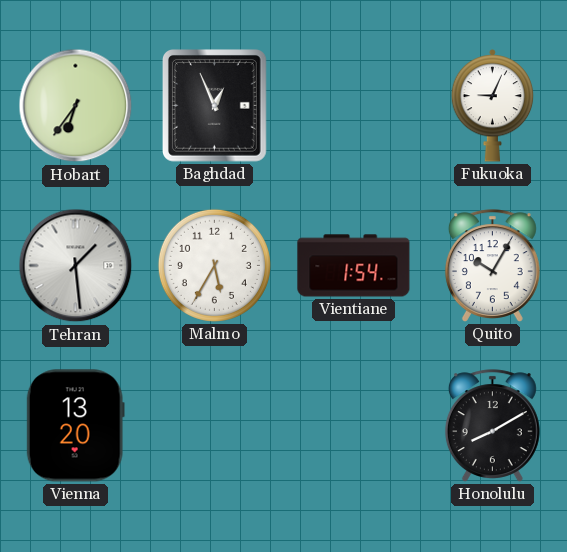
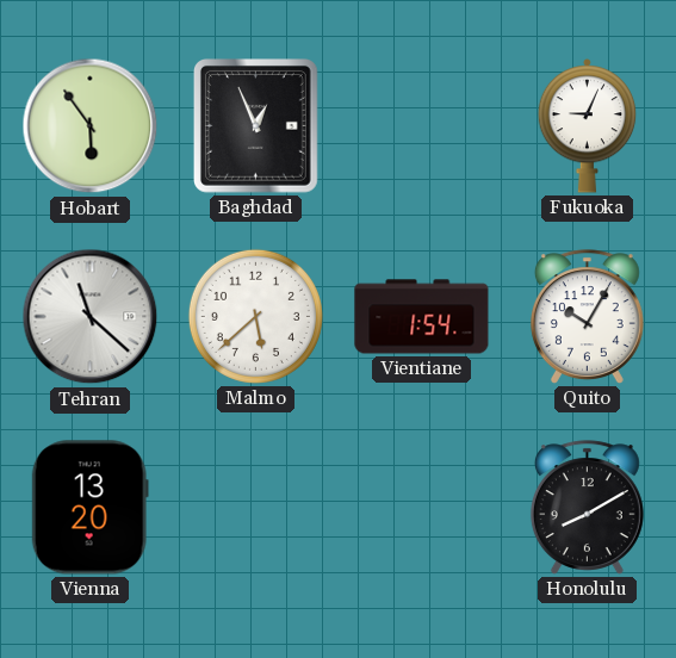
Hobart: 6:36 -> 5:54
Tehran: 1:29 -> 11:22
Malmo: 5:35 -> 5:38
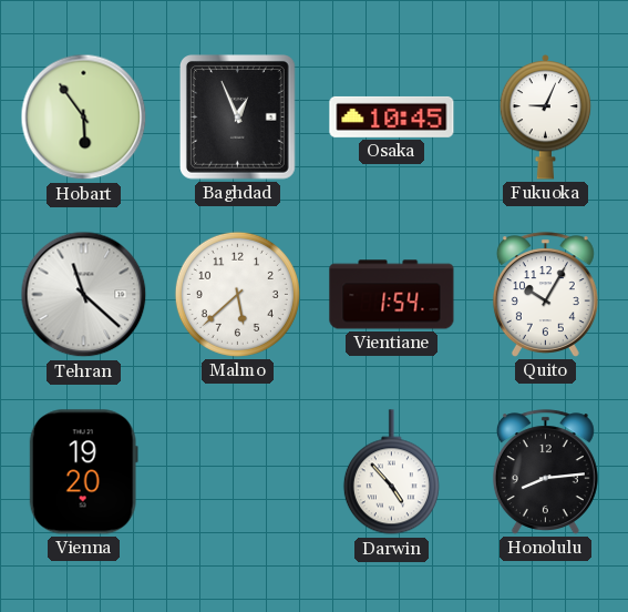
Osaka: none -> 10:45
Vienna: 13:20 -> 19:20
Darwin: none -> 4:53
Honolulu: 8:10 -> 8:14
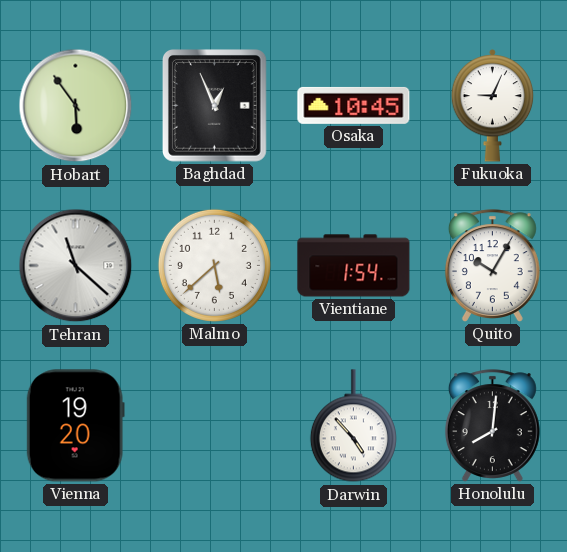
Honolulu: 8:14 -> 8:01
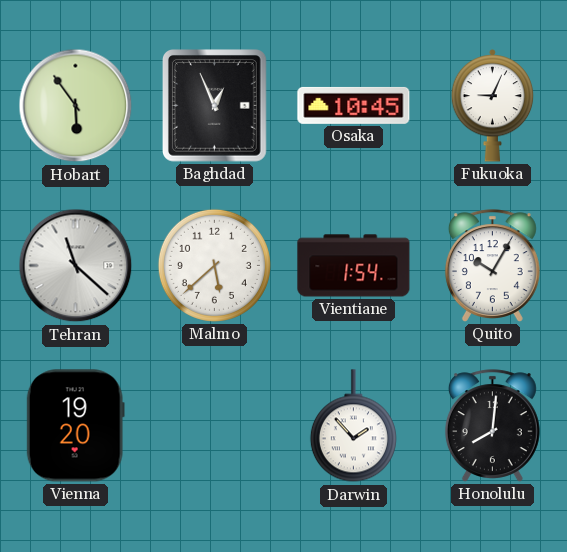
Darwin: 4:53 -> 1:53
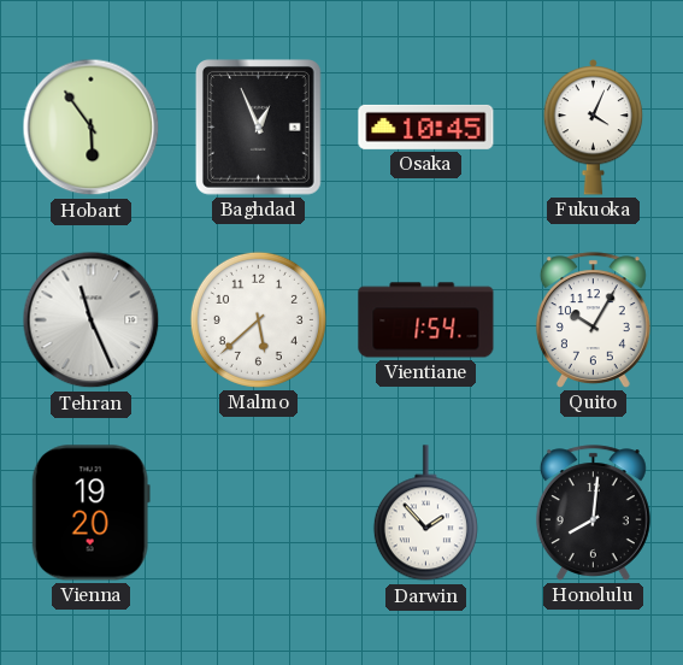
Fukuoka: 9:04 -> 4:04
Tehran: 11:22 -> 11:26
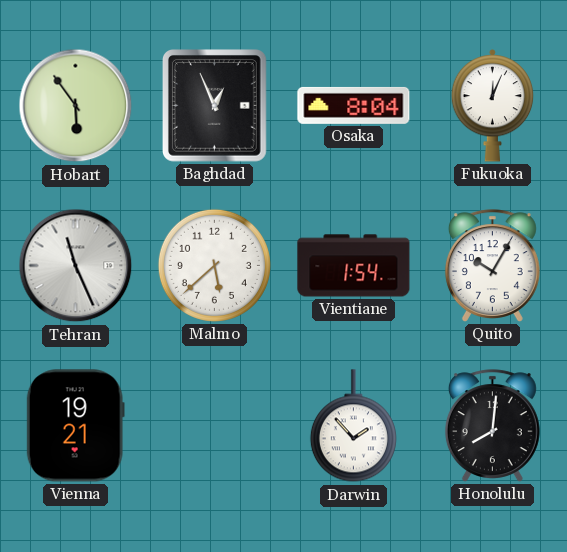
Osaka: 10:45 -> 8:04
Fukuoka: 4:04 -> 12:04
Vienna: 19:20 -> 19:21
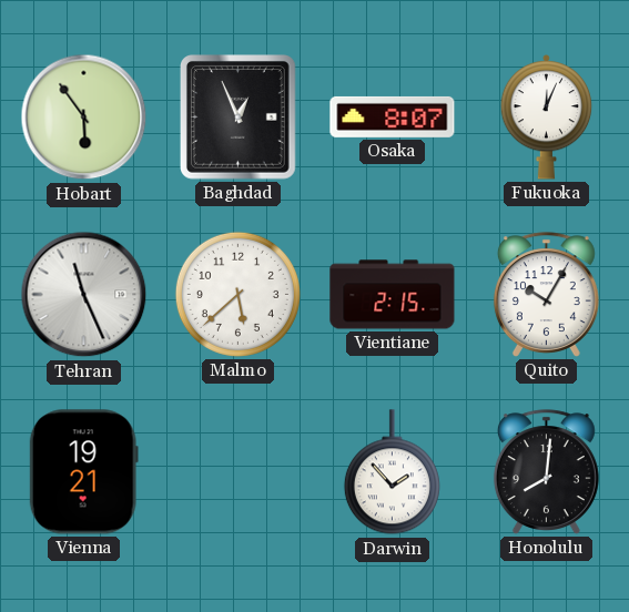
Osaka: 8:04 -> 8:07
Vientiane: 1:54 -> 2:15
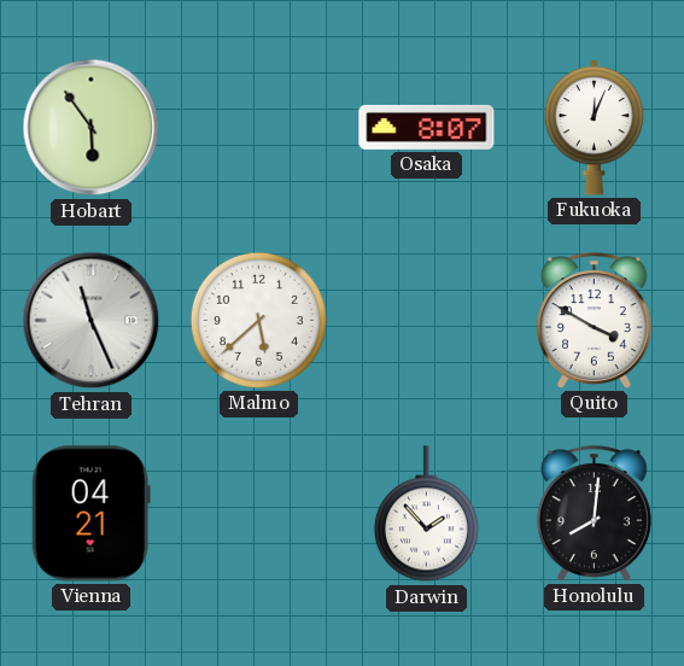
Baghdad: 12:56 -> none
Vientiane: 2:15 -> none
Quito: 10:05 -> 3:50
Vienna: 19:21 -> 04:21
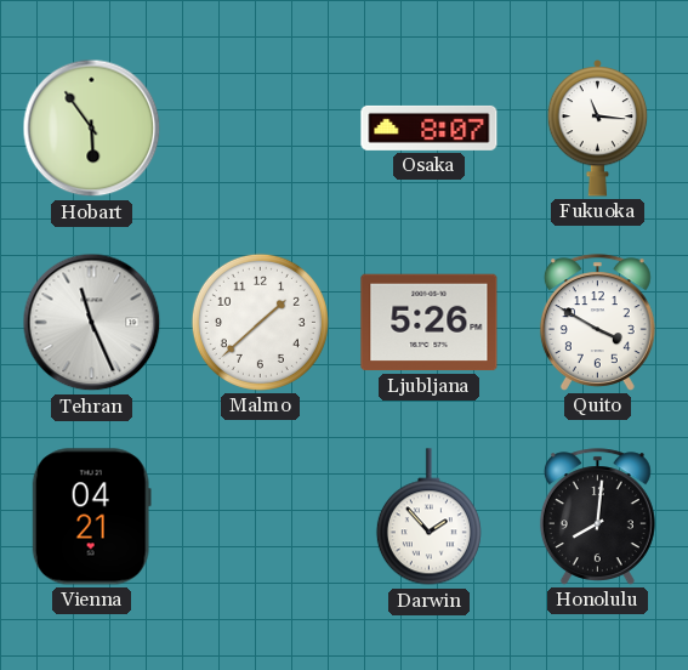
Fukuoka: 12:04 -> 11:16
Malmo: 5:38 -> 1:38
Ljubljana: none -> 5:26
